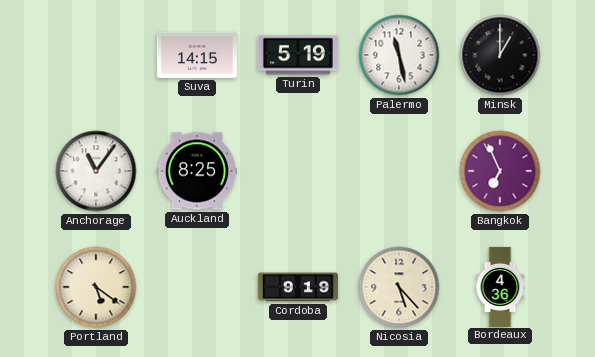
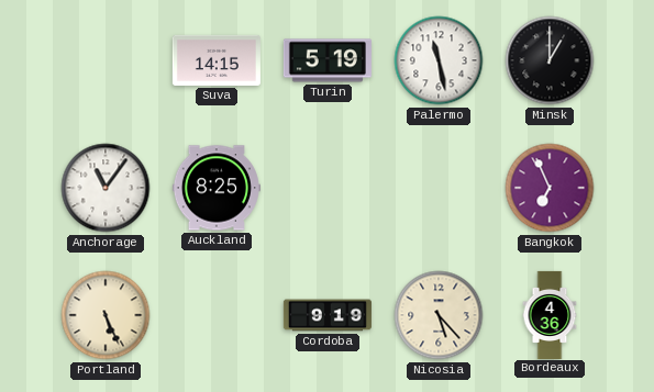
Portland: 5:21 -> 5:26
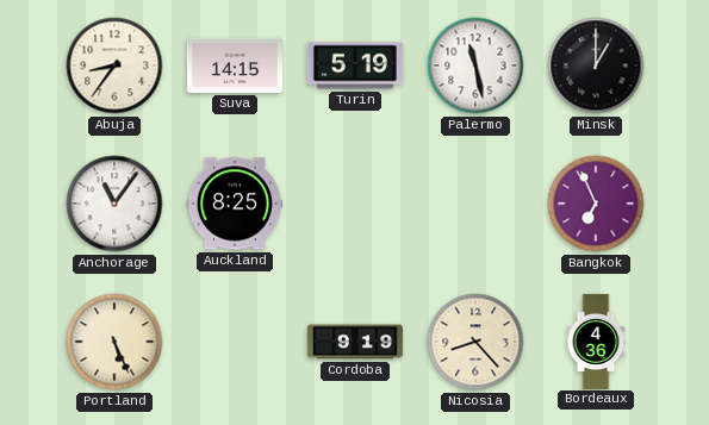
Abuja: none -> 8:36
Nicosia: 5:23 -> 8:23
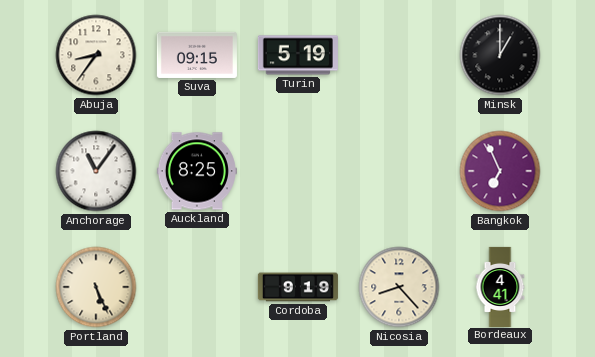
Suva: 14:15 -> 09:15
Palermo: 11:28 -> none
Bordeaux: 4:36 -> 4:41
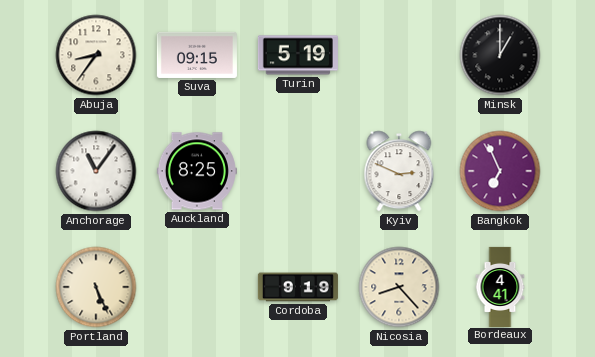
Kyiv: none -> 2:49
